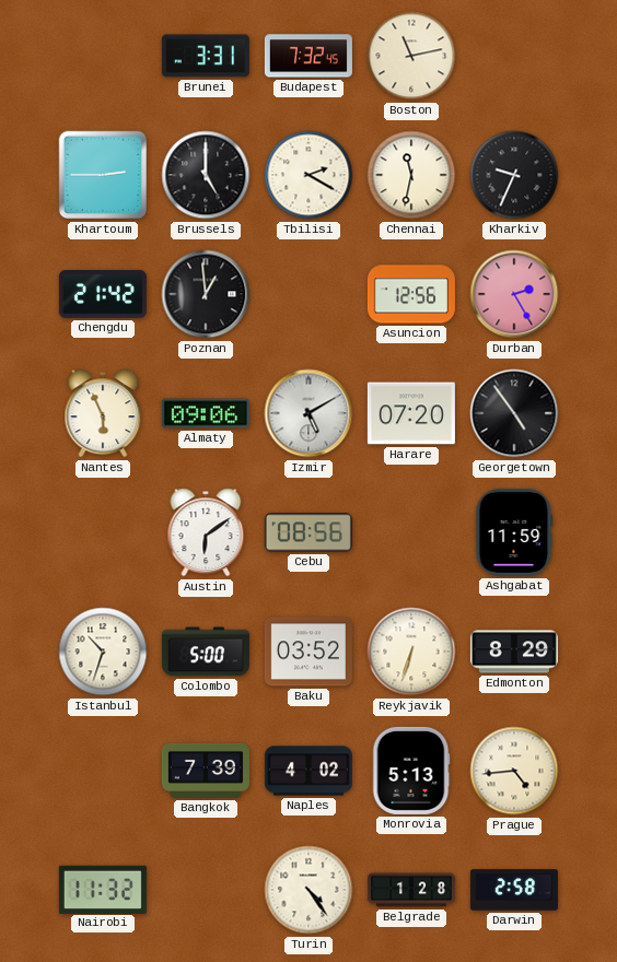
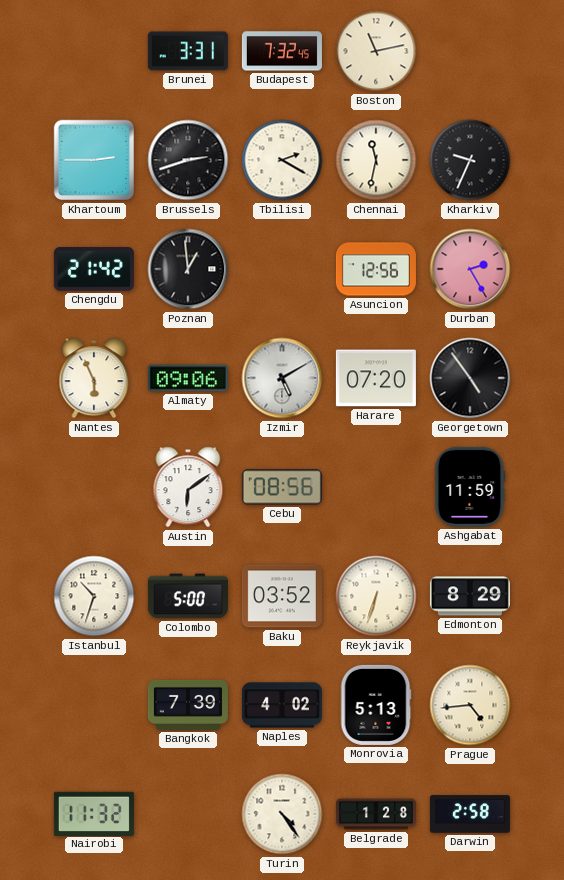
Brussels: 5:00 -> 2:42
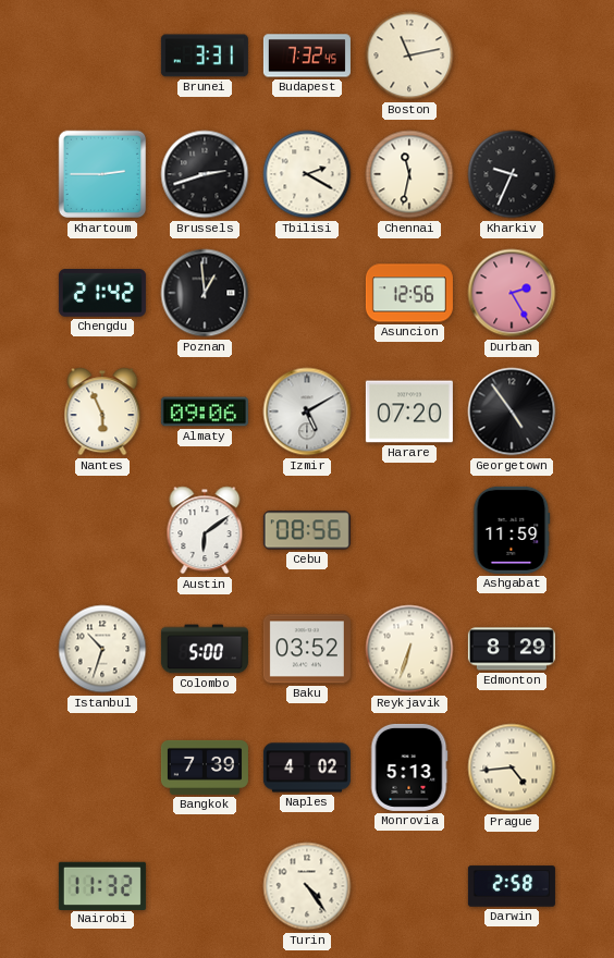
Belgrade: 1:28 -> none
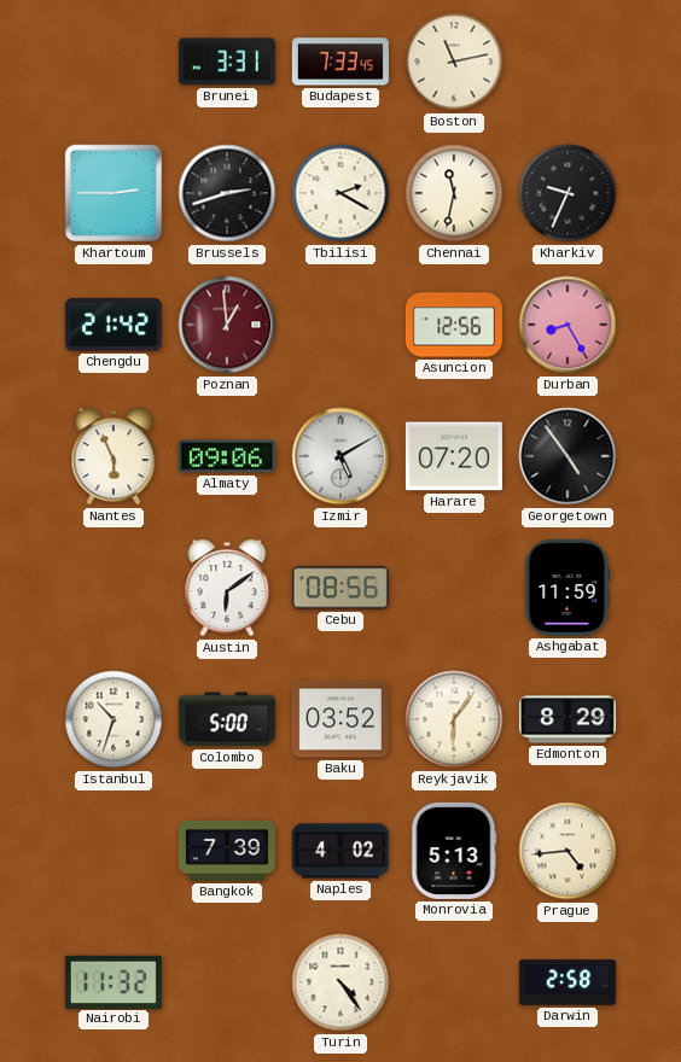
Budapest: 7:32 -> 7:33
Poznan dial: black -> burgundy
Durban: 2:25 -> 8:25
Reykjavik: 6:33 -> 6:06
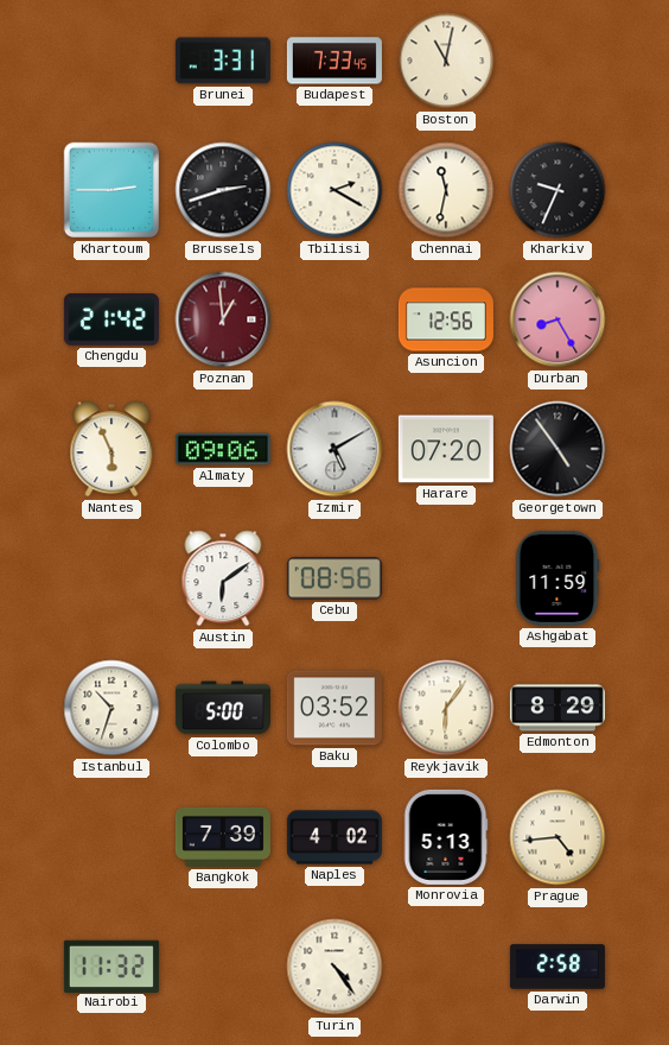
Boston: 11:13 -> 11:02
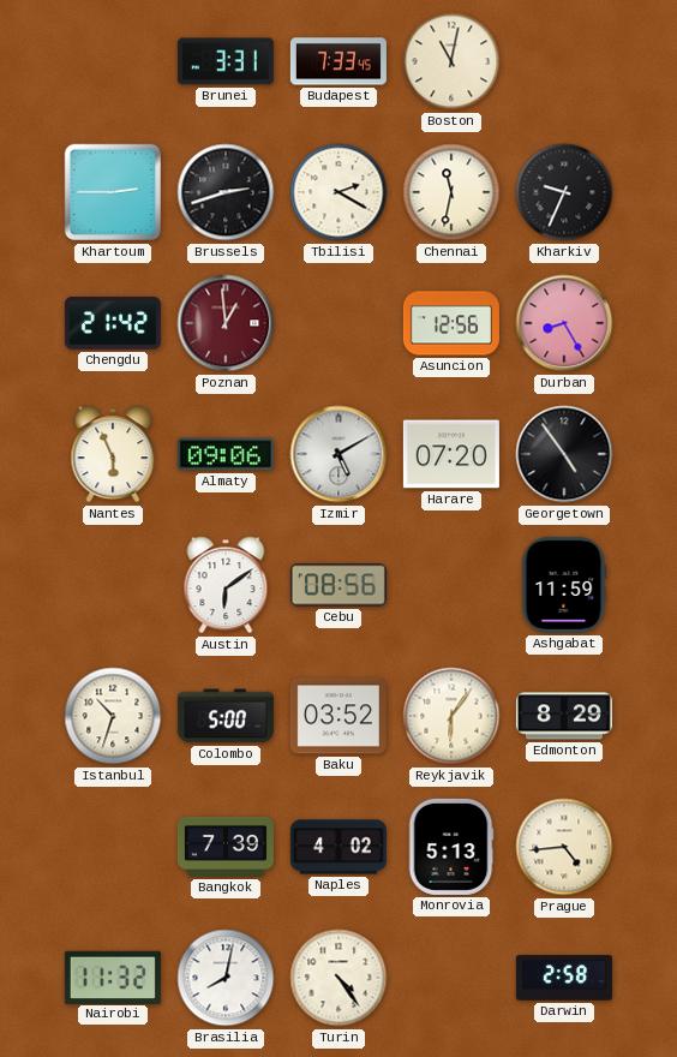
Brasilia: none -> 8:02
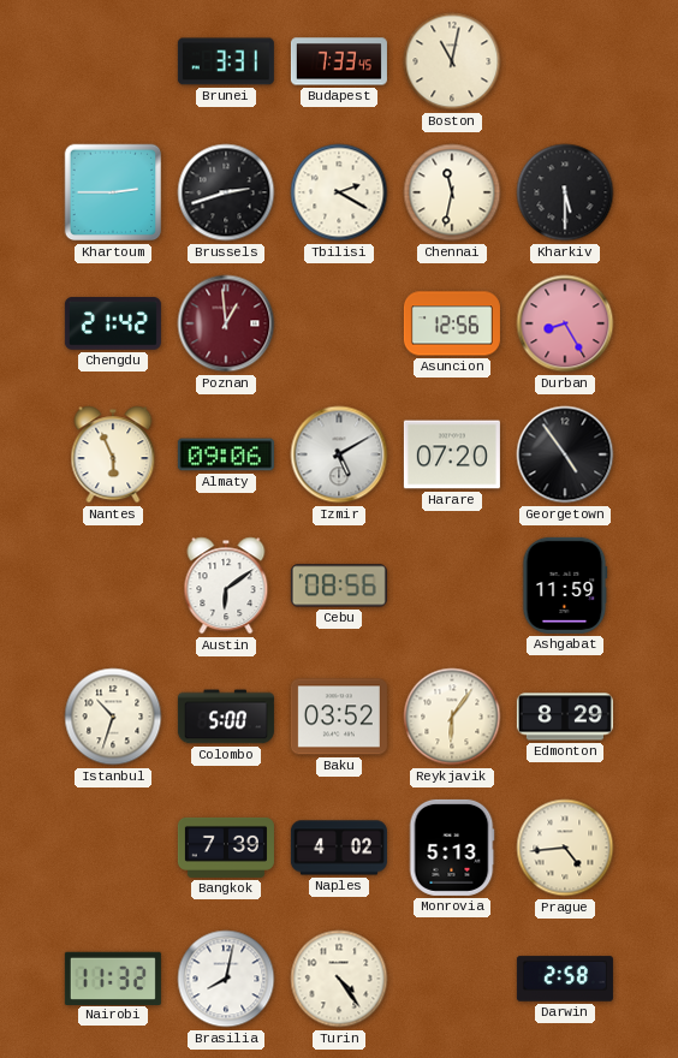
Kharkiv: 9:34 -> 5:30
